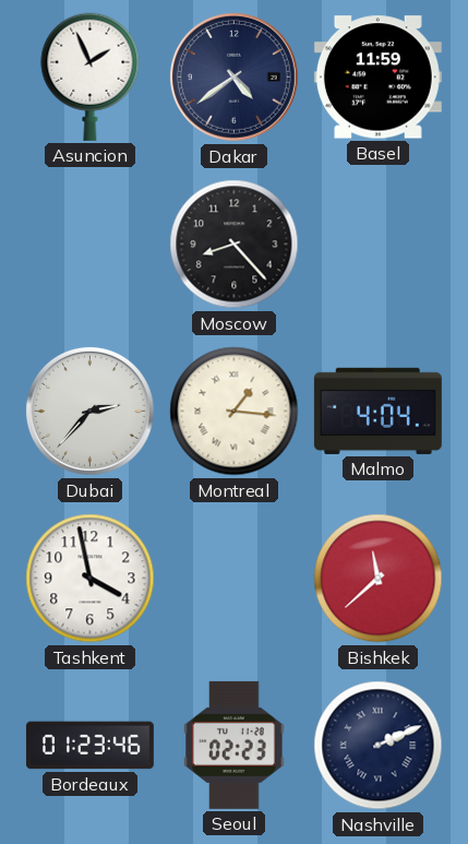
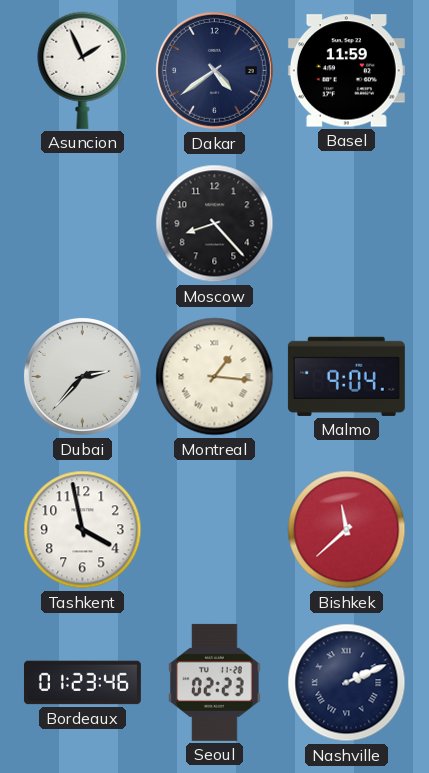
Malmo: 4:04 -> 9:04
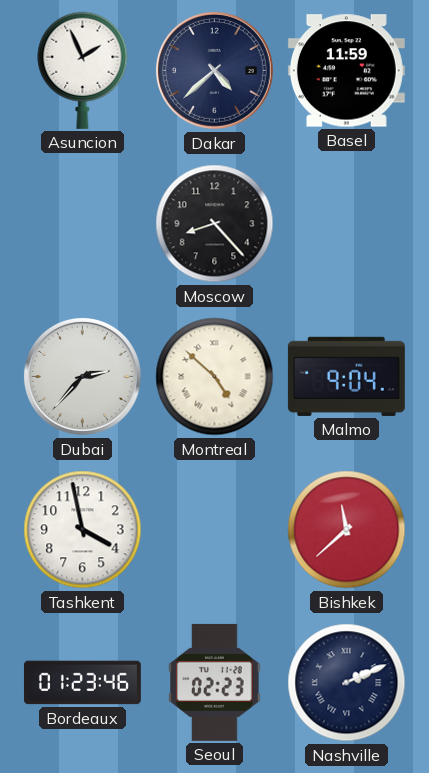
Dakar: 4:39 -> 4:38
Montreal: 1:16 -> 4:52
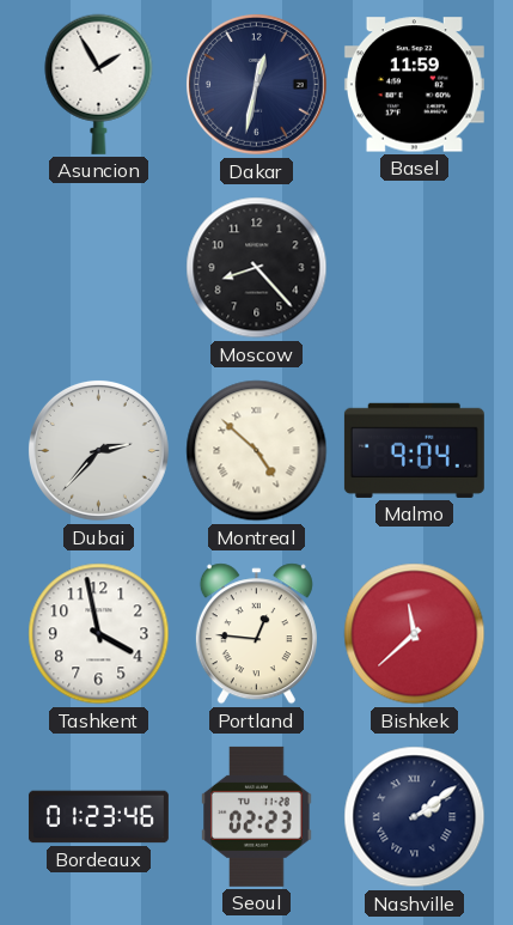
Asuncion: 1:56 -> 1:55
Dakar: 4:38 -> 12:32
Portland: none -> 12:46
Nashville: 2:11 -> 2:09
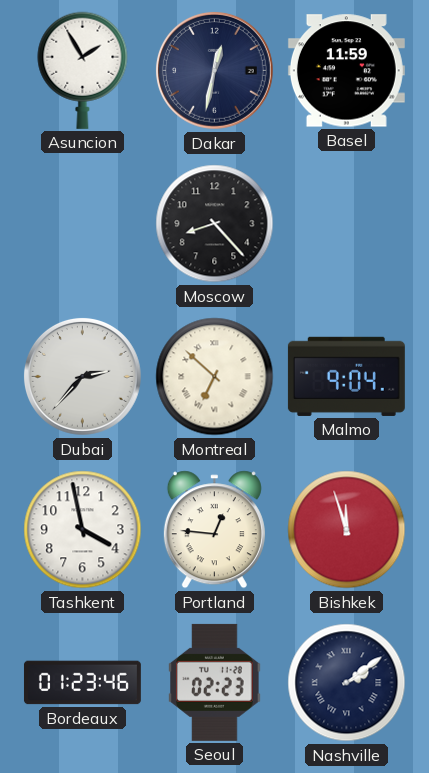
Montreal: 4:52 -> 6:52
Bishkek: 11:38 -> 11:57
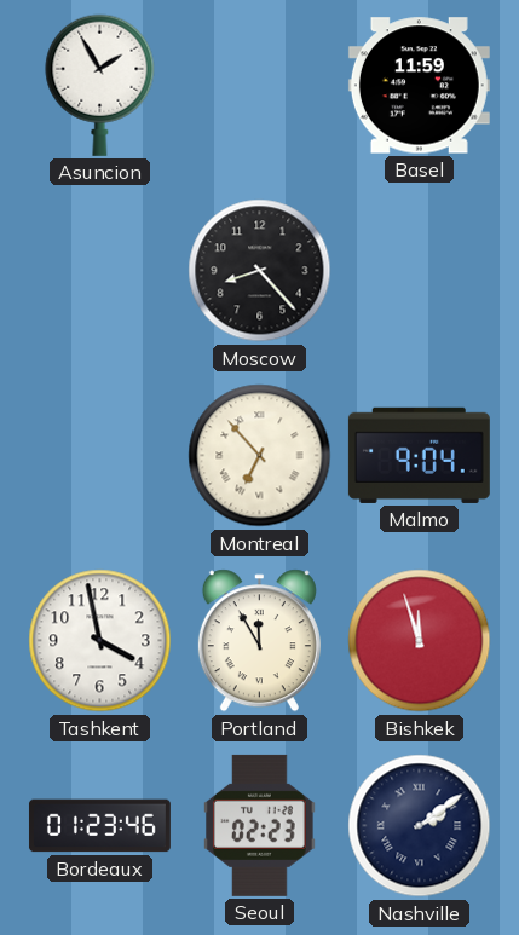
Dakar: 12:32 -> none
Dubai: 2:37 -> none
Montreal: 6:52 -> 6:53
Portland: 12:46 -> 11:55
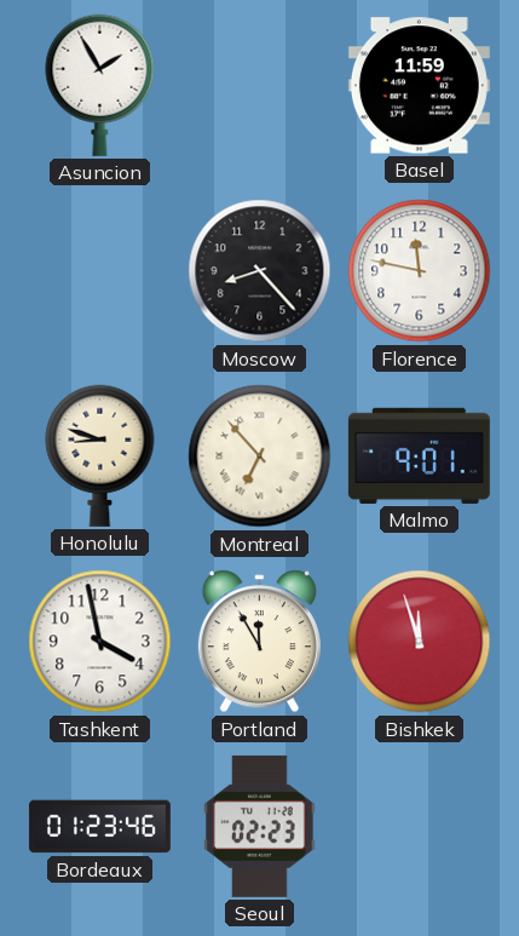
Florence: none -> 11:47
Honolulu: none -> 8:48
Malmo: 9:04 -> 9:01
Nashville: 2:09 -> none
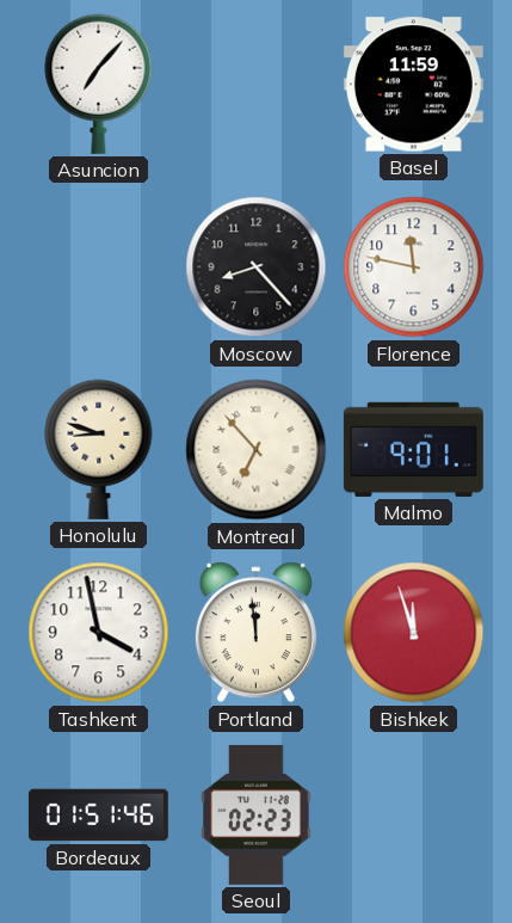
Asuncion: 1:55 -> 7:07
Portland: 11:55 -> 11:59
Bordeaux: 01:23 -> 01:51
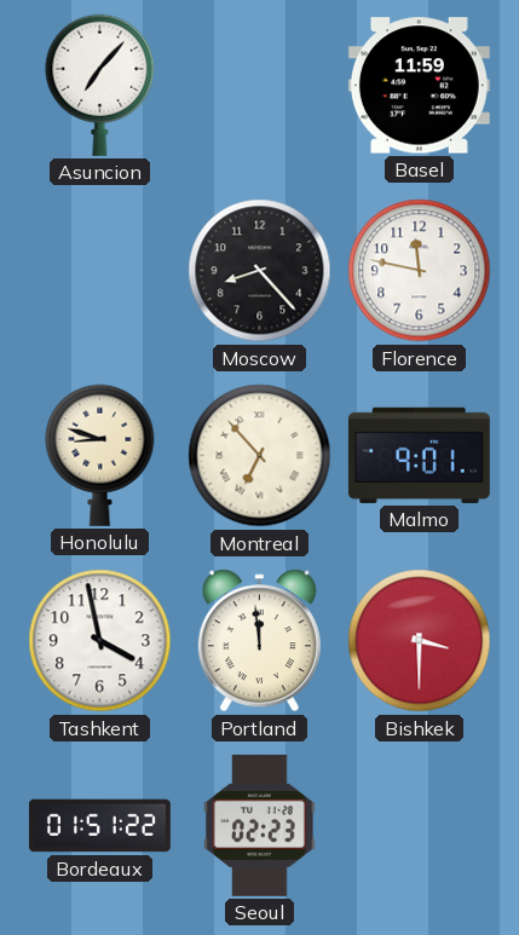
Bishkek: 11:57 -> 3:30
Bordeaux: 01:51:46 -> 01:51:22
